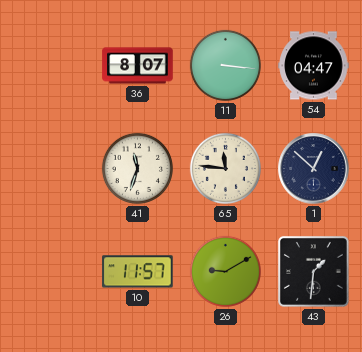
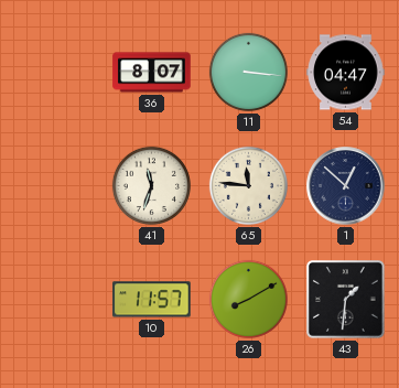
26: 9:10 -> 8:10
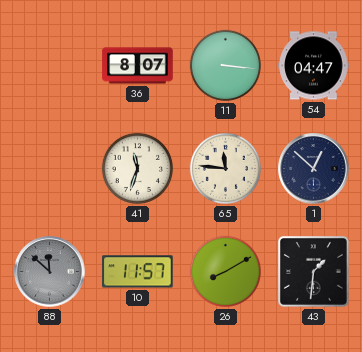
88: none -> 11:52
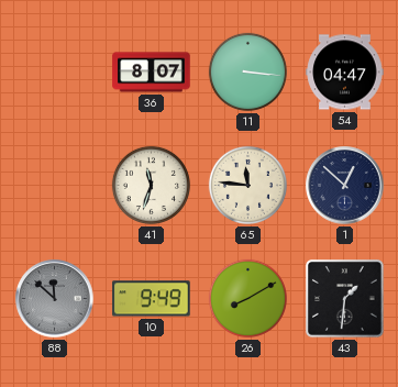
10: 11:57 -> 9:49
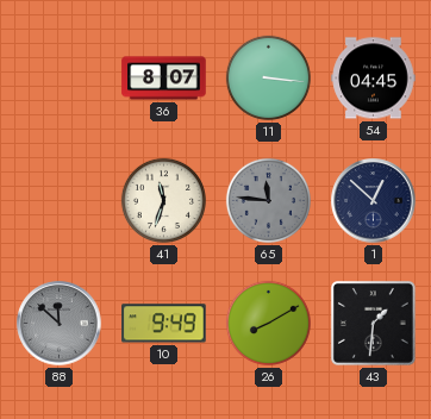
54: 04:47 -> 04:45
65 dial: cream -> grey
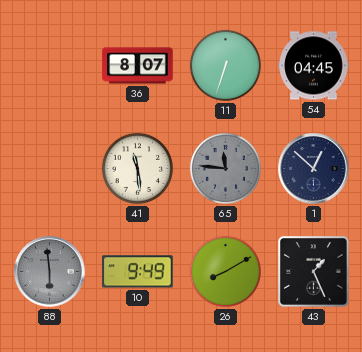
11: 3:16 -> 6:33
41: 11:33 -> 11:29
88: 11:52 -> 5:59
43: 1:31 -> 1:26
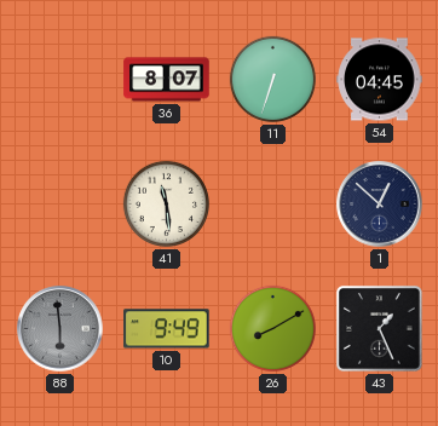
65: 11:46 -> none
